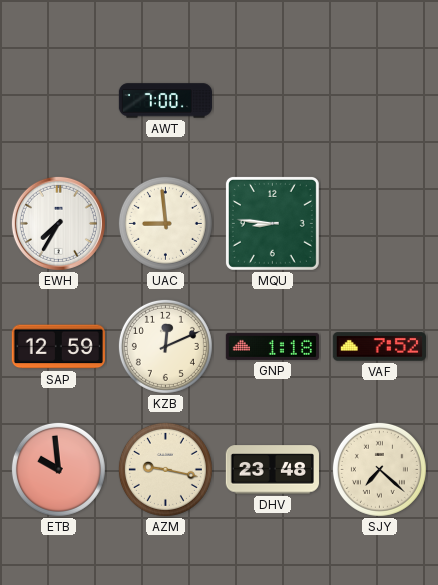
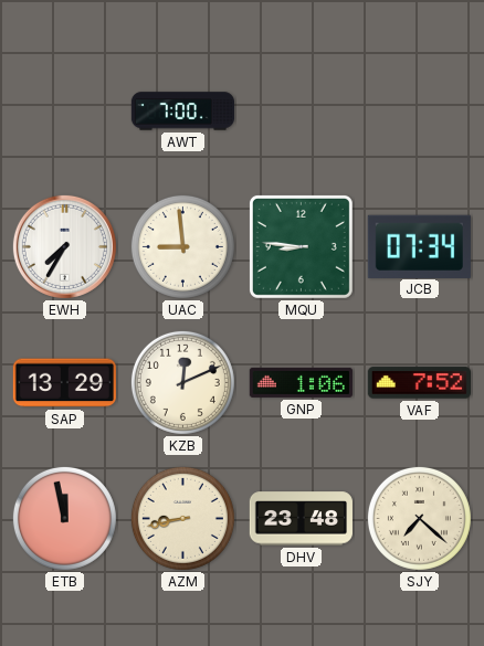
JCB: none -> 07:34
SAP: 12:59 -> 13:29
GNP: 1:18 -> 1:06
ETB: 9:59 -> 11:58
AZM: 9:17 -> 8:43
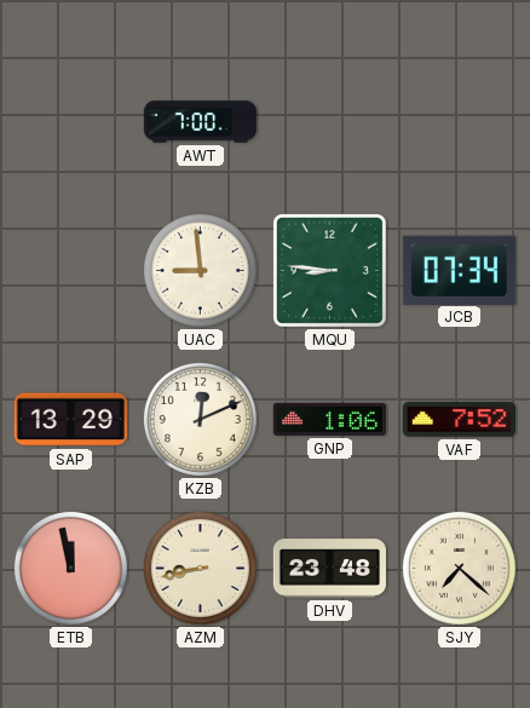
EWH: 7:35 -> none
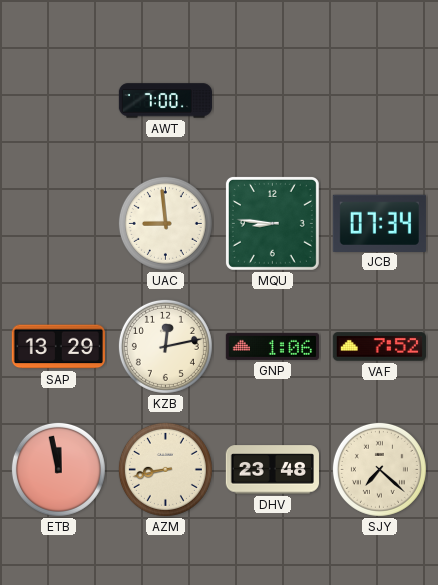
KZB: 12:11 -> 12:13
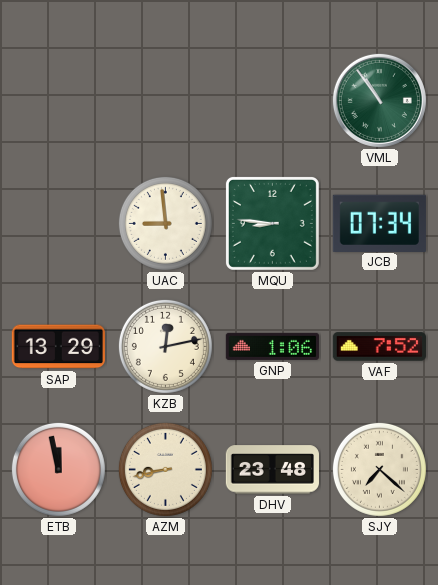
AWT: 7:00 -> none
VML: none -> 10:54
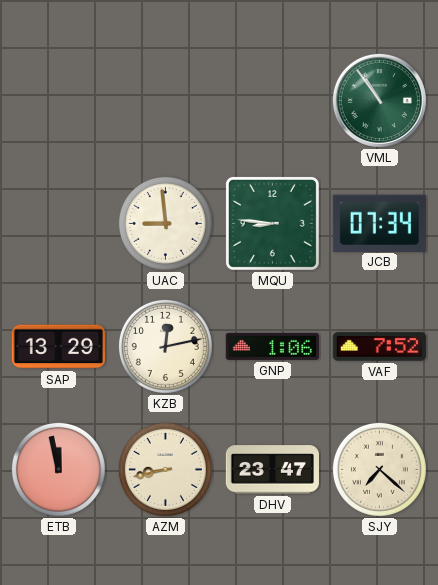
DHV: 23:48 -> 23:47
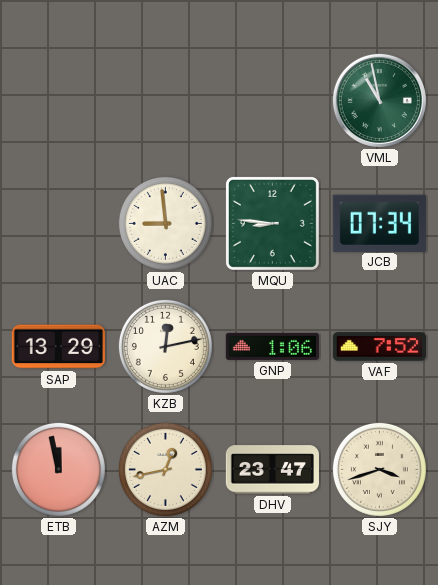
VML: 10:54 -> 10:58
AZM: 8:43 -> 12:43
SJY: 7:22 -> 3:42
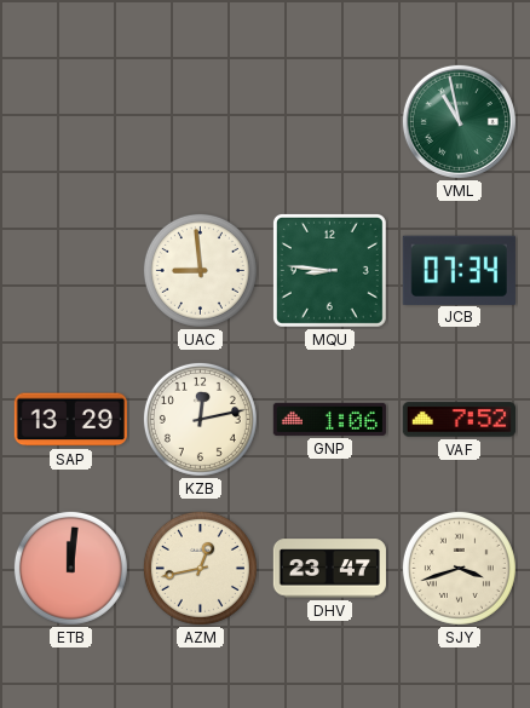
ETB: 11:58 -> 12:01
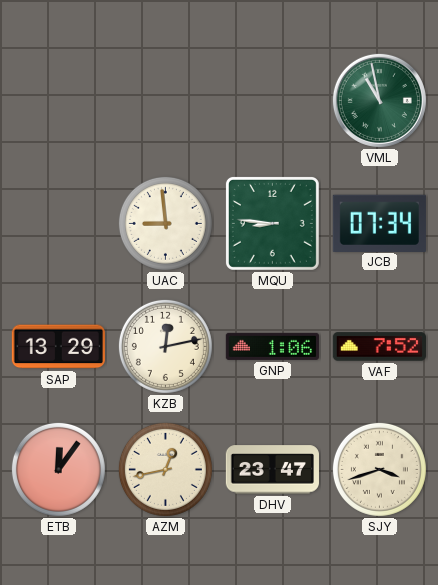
ETB: 12:01 -> 12:06
